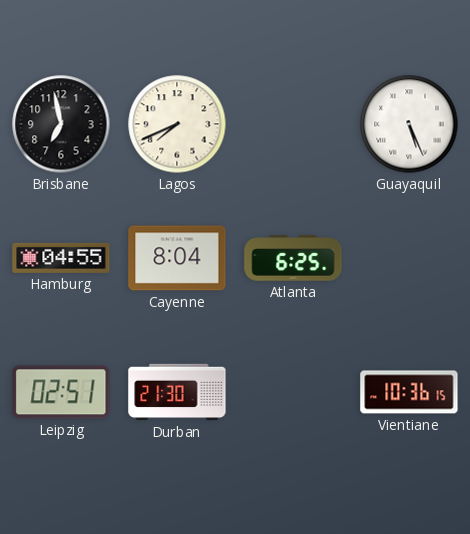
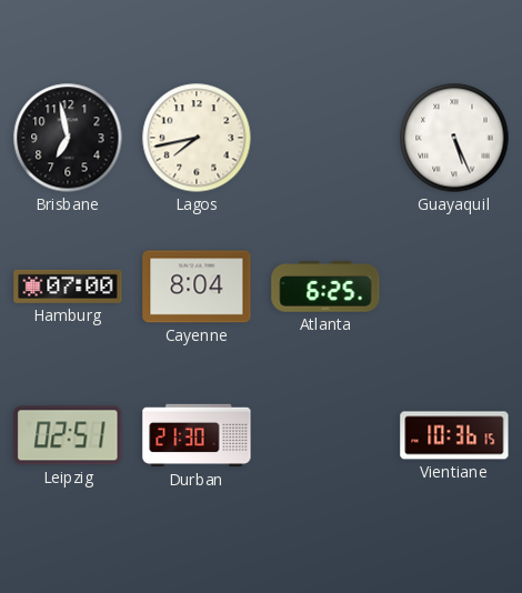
Lagos: 7:41 -> 7:43
Hamburg: 04:55 -> 07:00
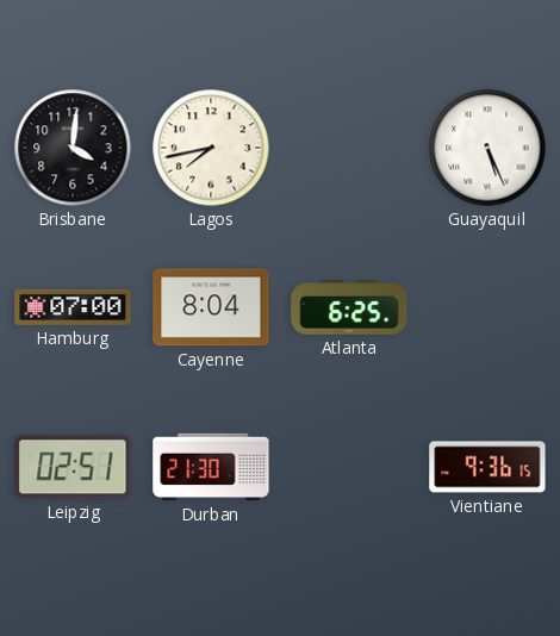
Brisbane: 6:58 -> 4:01
Vientiane: 10:36 -> 9:36
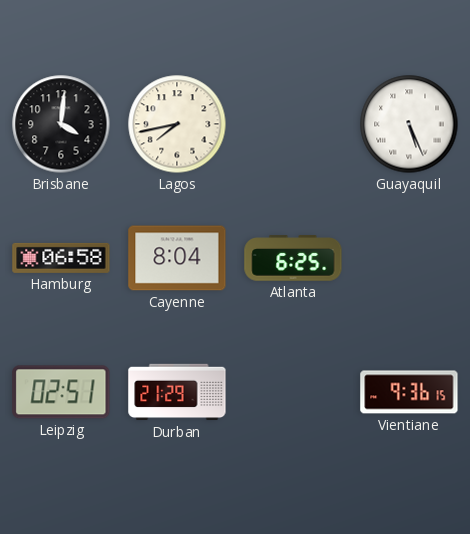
Hamburg: 07:00 -> 06:58
Durban: 21:30 -> 21:29
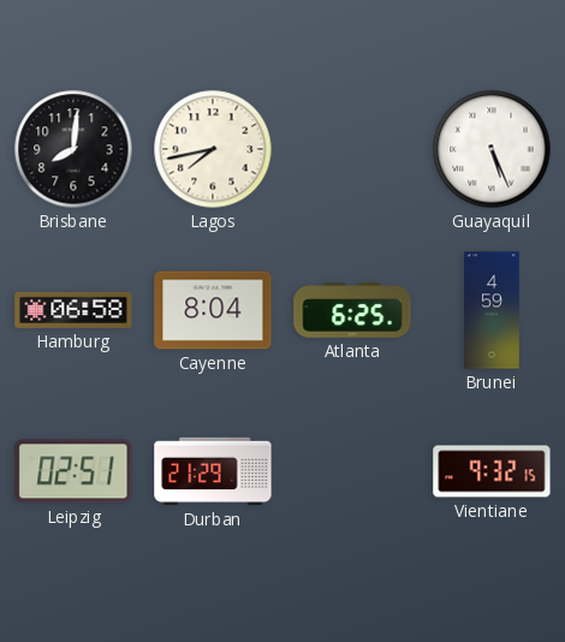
Brisbane: 4:01 -> 8:01
Brunei: none -> 4:59
Vientiane: 9:36 -> 9:32
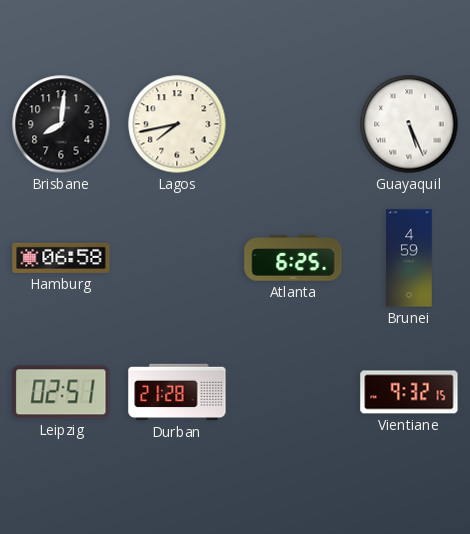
Cayenne: 8:04 -> none
Durban: 21:29 -> 21:28
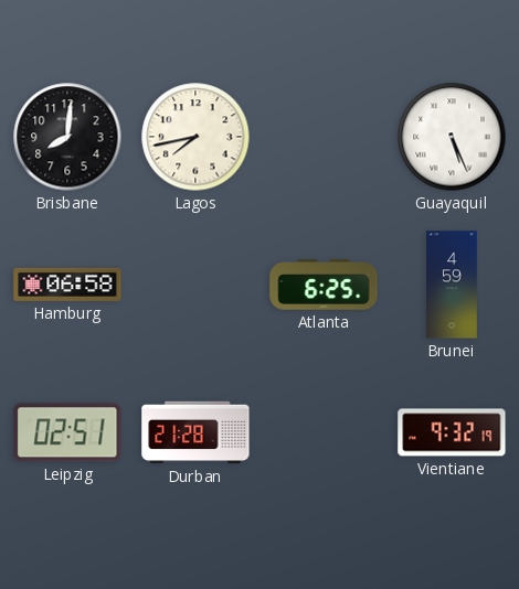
Vientiane: 9:32:15 -> 9:32:19
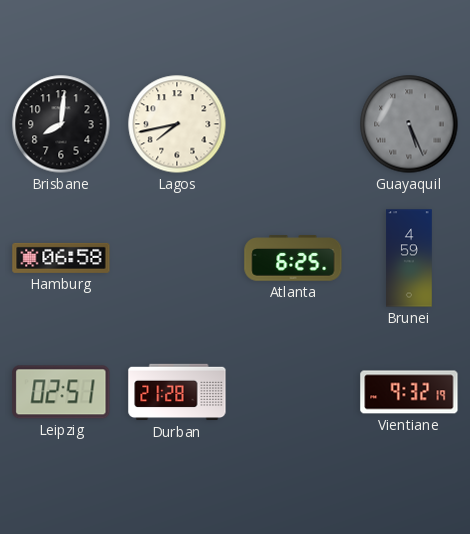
Guayaquil dial: white -> grey
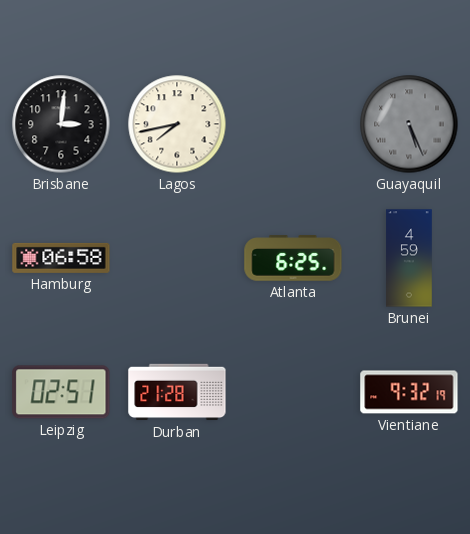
Brisbane: 8:01 -> 3:01
